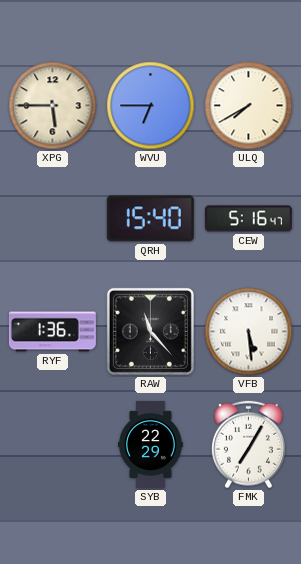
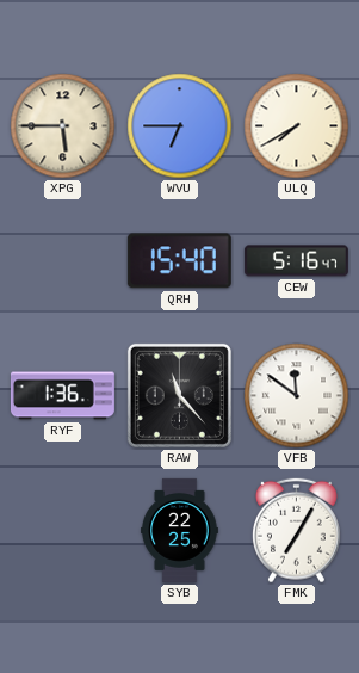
VFB: 5:29 -> 11:51
SYB: 22:29 -> 22:25
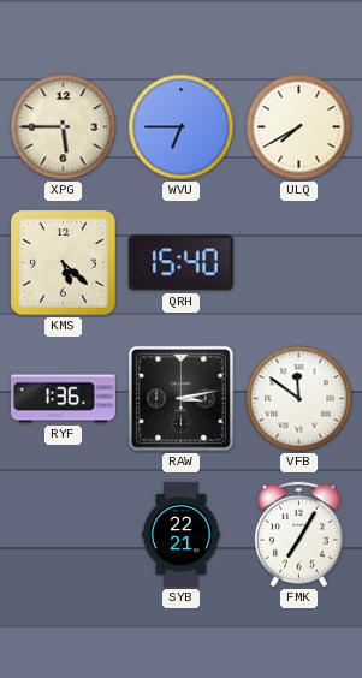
KMS: none -> 5:22
CEW: 5:16 -> none
RAW: 11:23 -> 3:13
SYB: 22:25 -> 22:21
